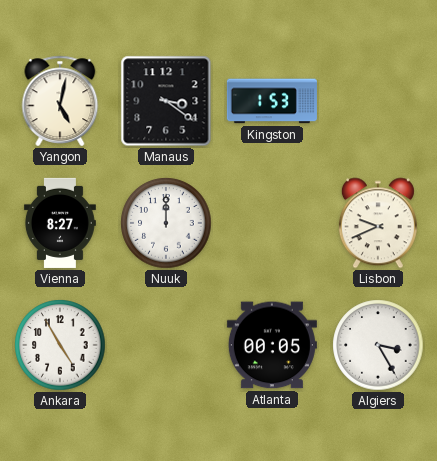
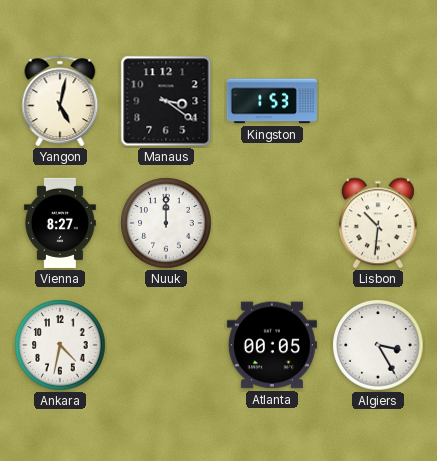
Lisbon: 9:41 -> 10:31
Ankara: 4:55 -> 4:32
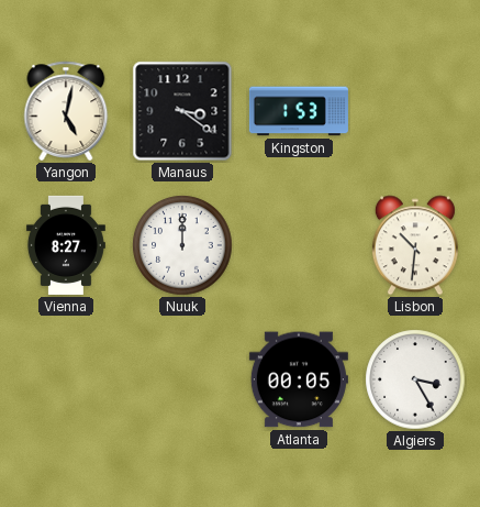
Ankara: 4:32 -> none
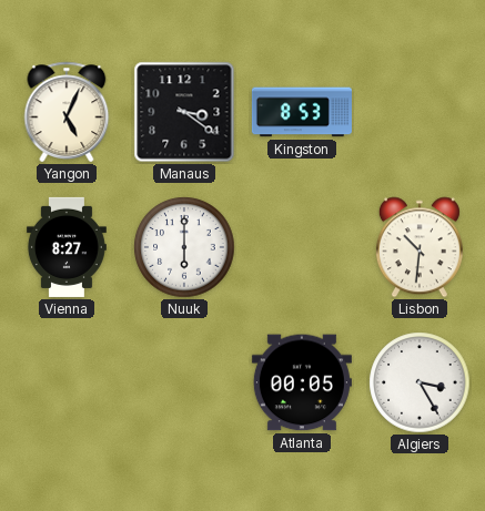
Yangon: 5:02 -> 5:04
Kingston: 1:53 -> 8:53
Nuuk: 12:00 -> 6:00
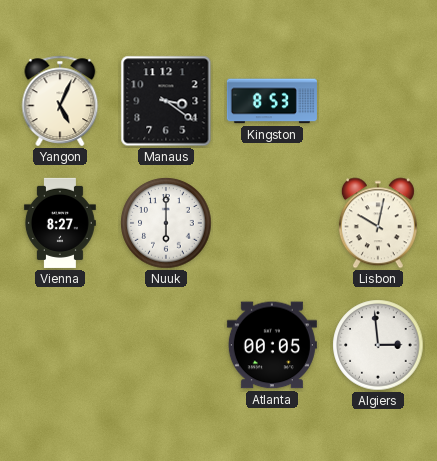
Lisbon: 10:31 -> 10:02
Algiers: 3:25 -> 2:59
